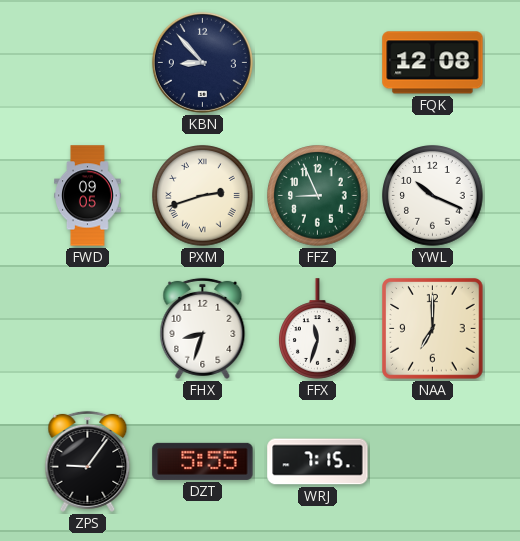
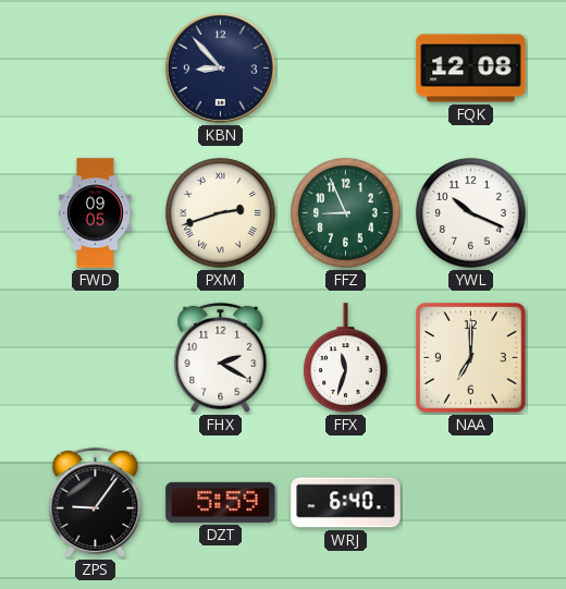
FHX: 8:33 -> 2:20
DZT: 5:55 -> 5:59
WRJ: 7:15 -> 6:40
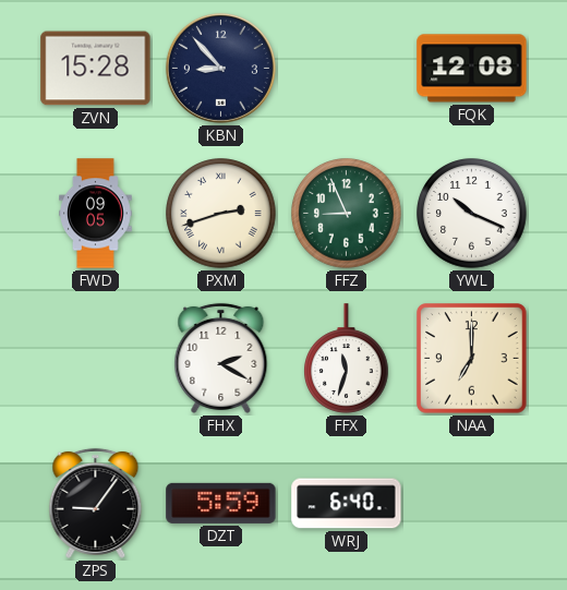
ZVN: none -> 15:28
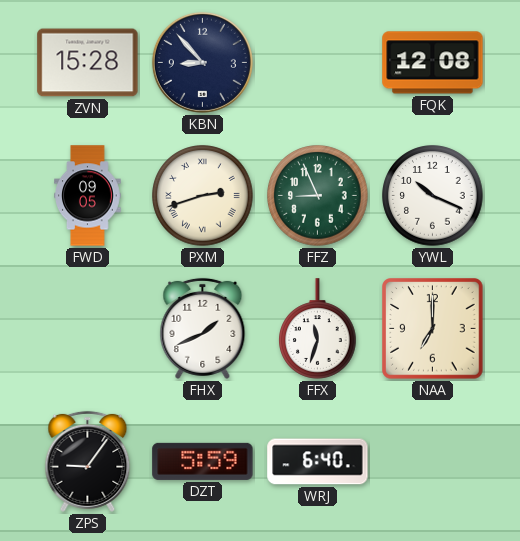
FHX: 2:20 -> 1:41
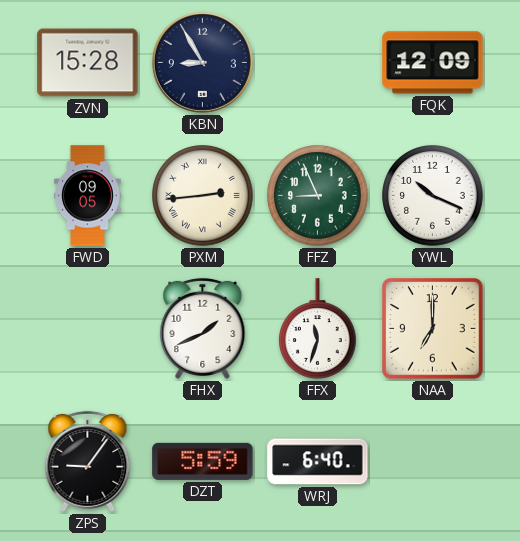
KBN: 8:53 -> 8:55
FQK: 12:08 -> 12:09
PXM: 2:42 -> 2:44
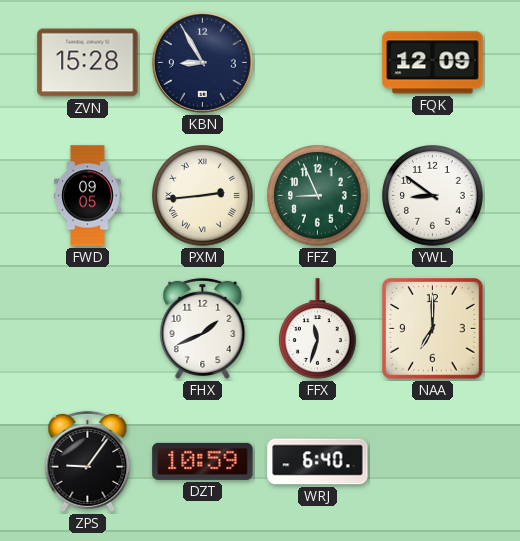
YWL: 10:19 -> 8:51
DZT: 5:59 -> 10:59
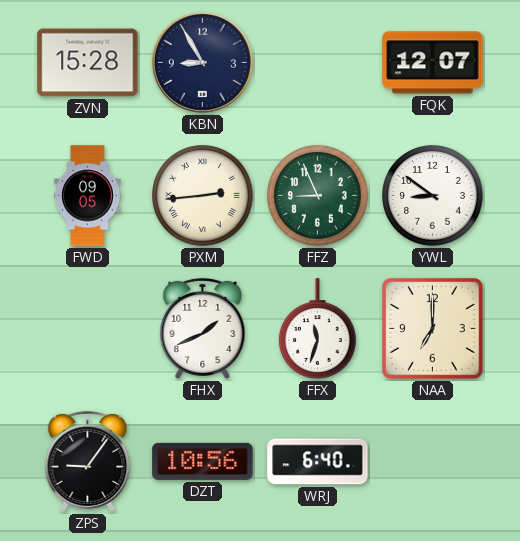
FQK: 12:09 -> 12:07
DZT: 10:59 -> 10:56
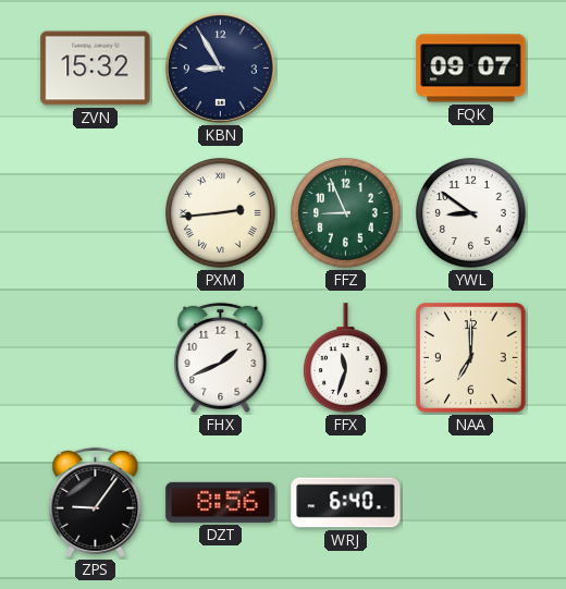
ZVN: 15:28 -> 15:32
FQK: 12:07 -> 09:07
FWD: 09:05 -> none
DZT: 10:56 -> 8:56
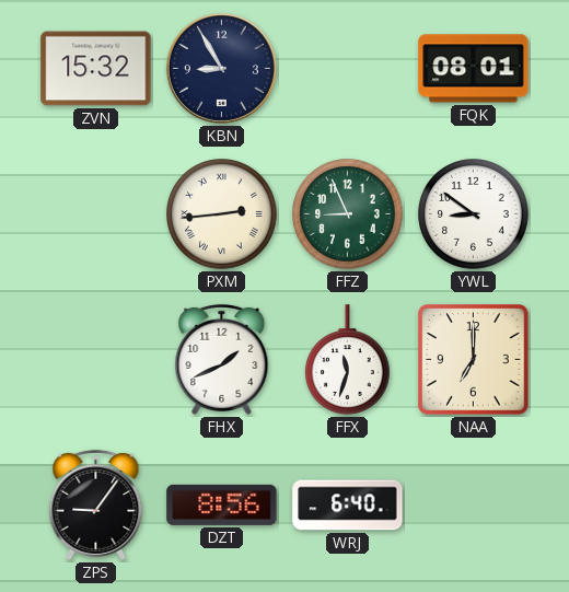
FQK: 09:07 -> 08:01
